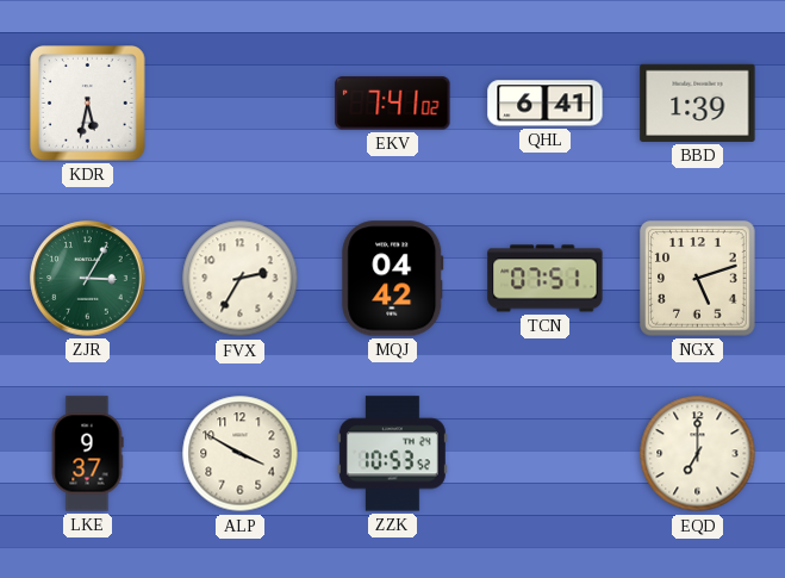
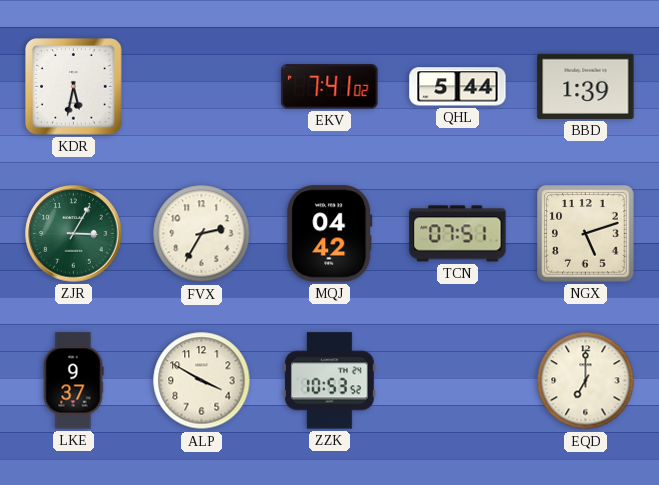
QHL: 6:41 -> 5:44
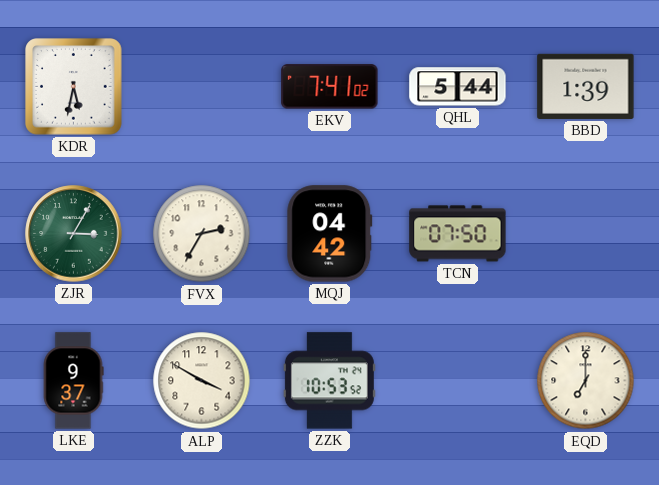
TCN: 07:51 -> 07:50
NGX: 5:12 -> none
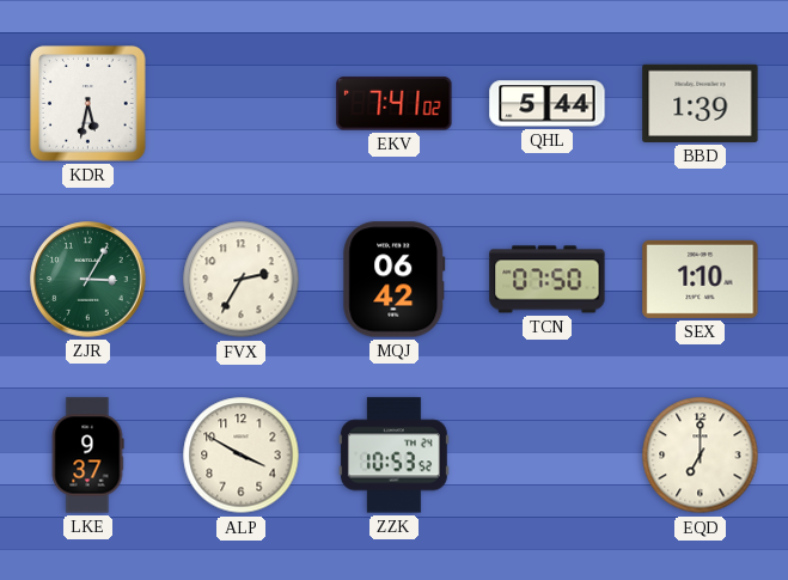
MQJ: 04:42 -> 06:42
SEX: none -> 1:10
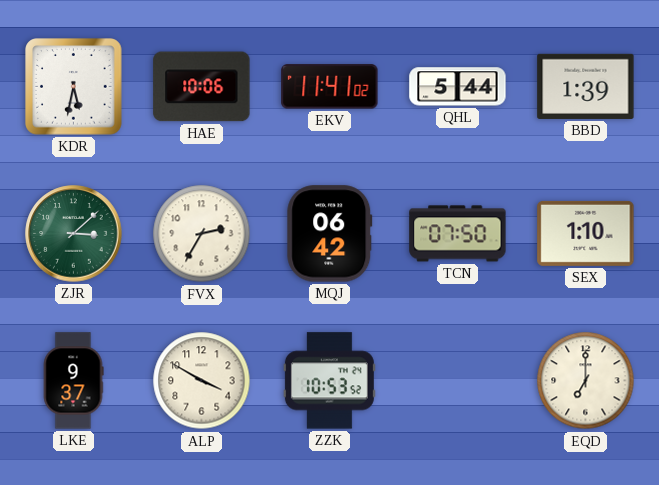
HAE: none -> 10:06
EKV: 7:41 -> 11:41
ZJR: 3:05 -> 3:08
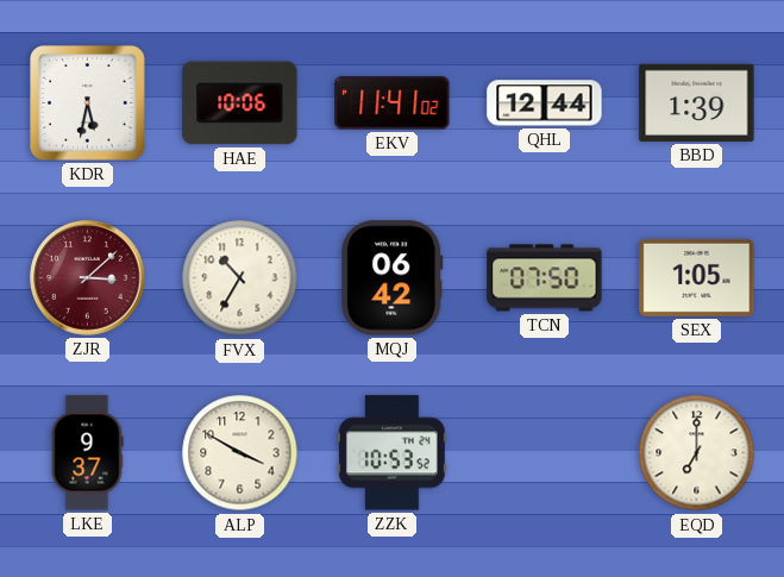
QHL: 5:44 -> 12:44
ZJR dial: green -> burgundy
FVX: 2:35 -> 10:35
SEX: 1:10 -> 1:05
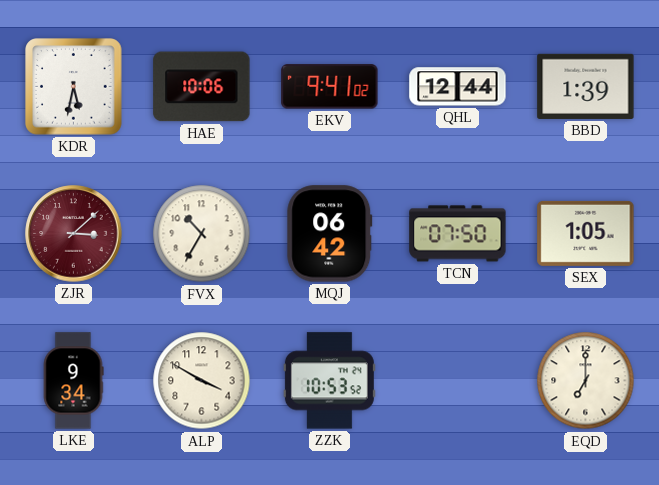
EKV: 11:41 -> 9:41
LKE: 9:37 -> 9:34
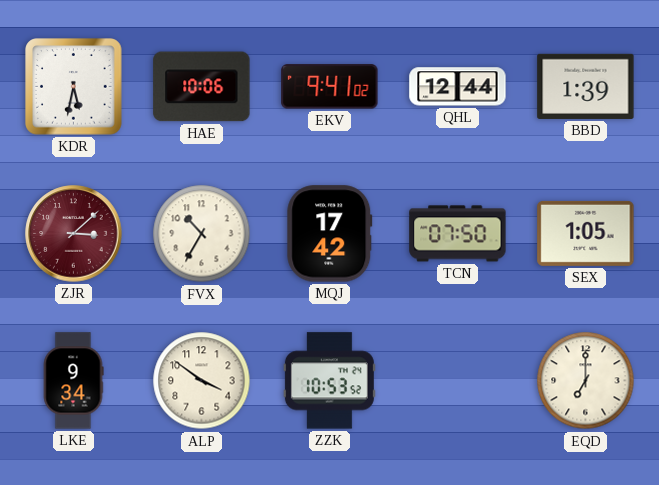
MQJ: 06:42 -> 17:42
ALP: 3:50 -> 3:51
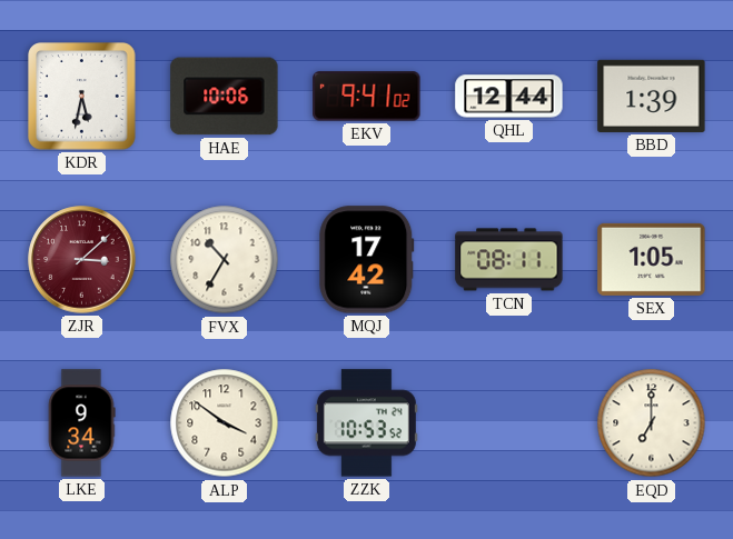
TCN: 07:50 -> 08:11
